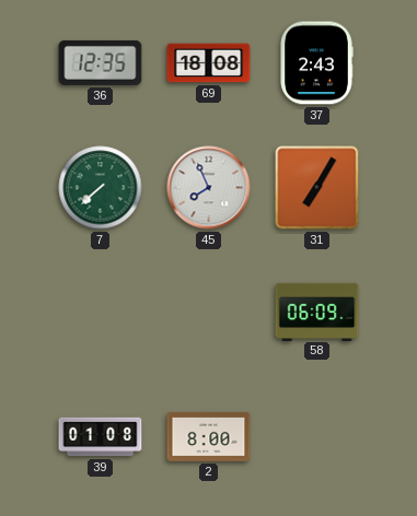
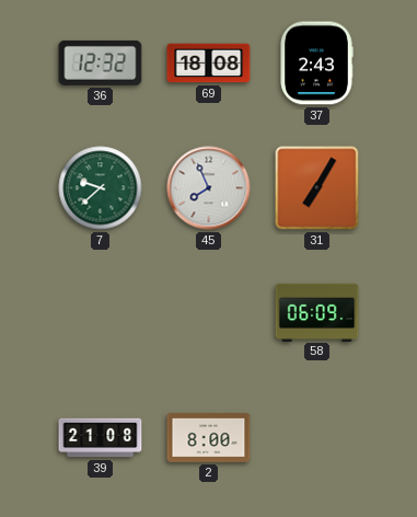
36: 12:35 -> 12:32
7: 7:38 -> 9:38
39: 01:08 -> 21:08
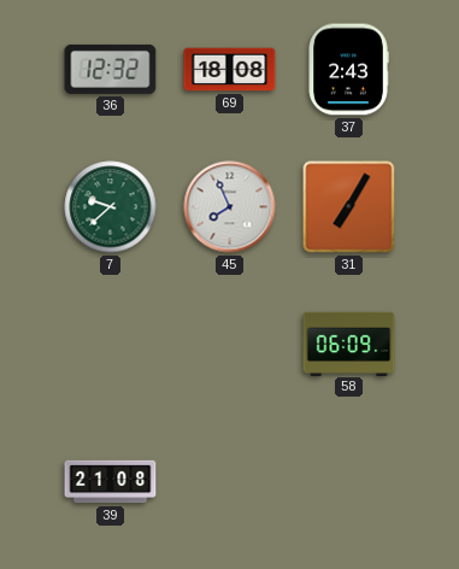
2: 8:00 -> none
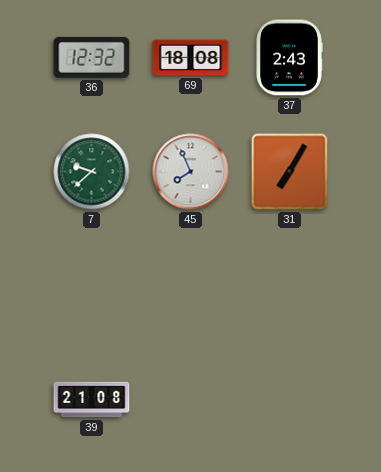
58: 06:09 -> none
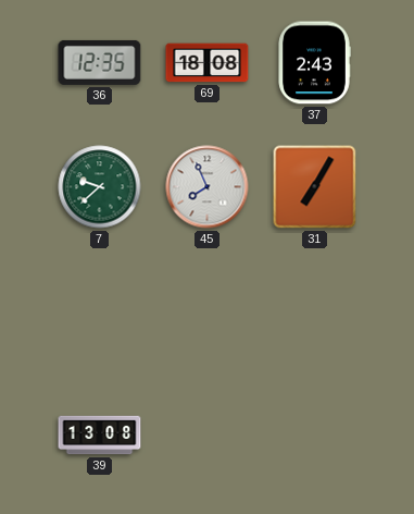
36: 12:32 -> 12:35
39: 21:08 -> 13:08
